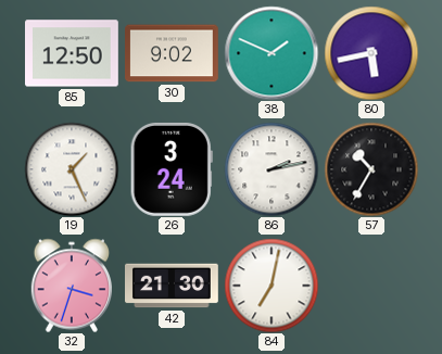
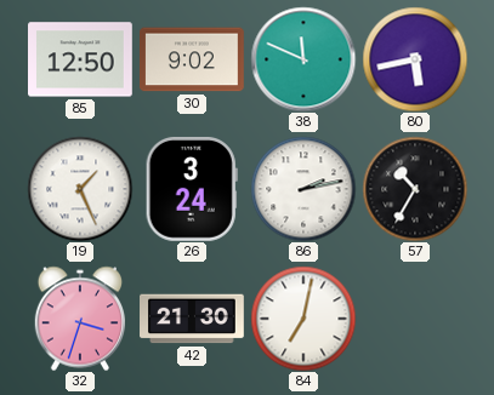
38: 1:49 -> 11:49
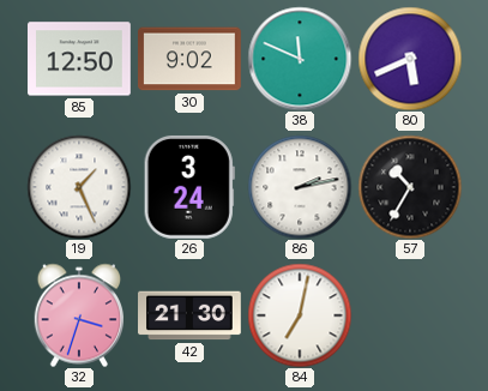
80: 5:43 -> 5:41
